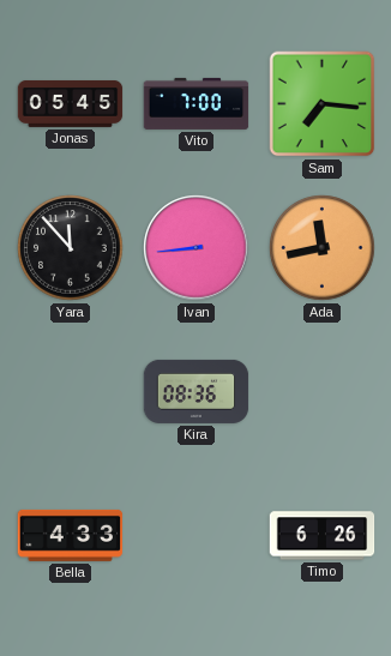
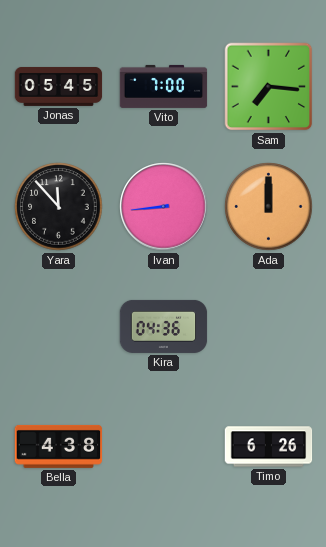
Ada: 11:43 -> 12:00
Kira: 08:36 -> 04:36
Bella: 4:33 -> 4:38
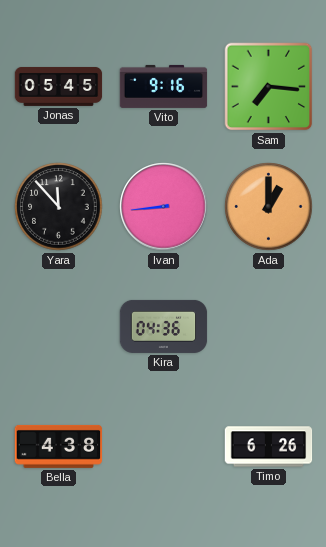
Vito: 7:00 -> 9:16
Ada: 12:00 -> 1:00
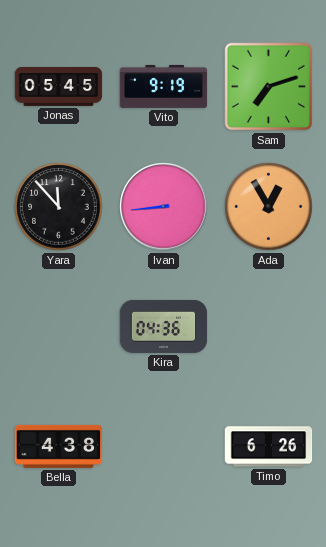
Vito: 9:16 -> 9:19
Sam: 7:16 -> 7:12
Ada: 1:00 -> 12:55
